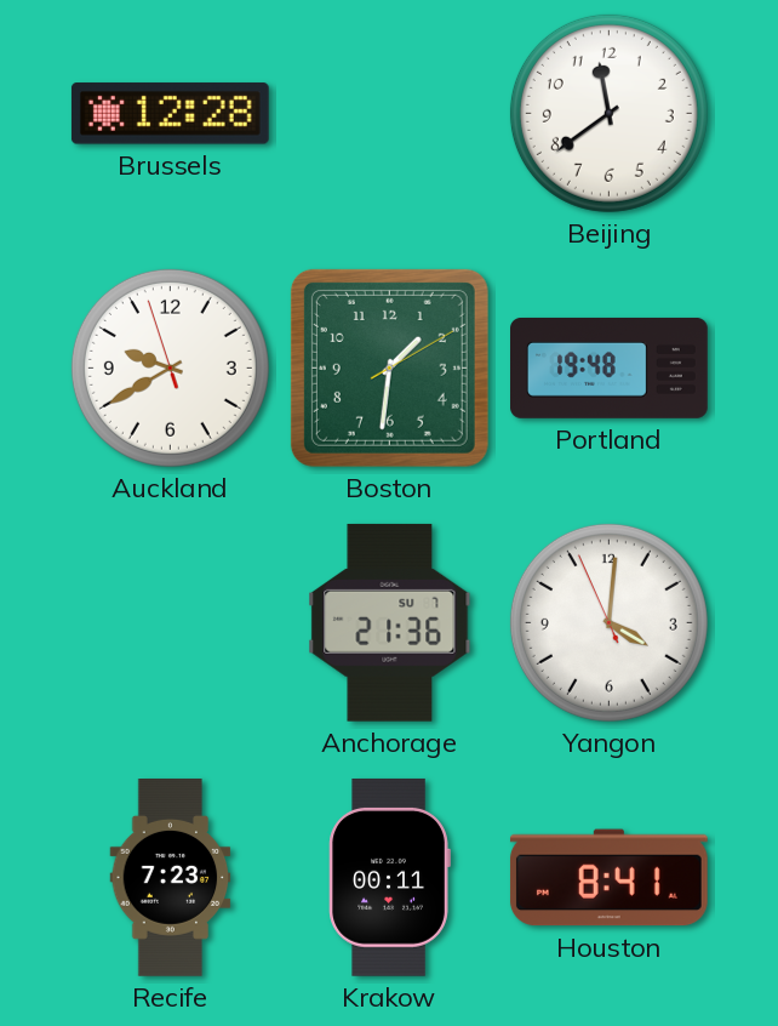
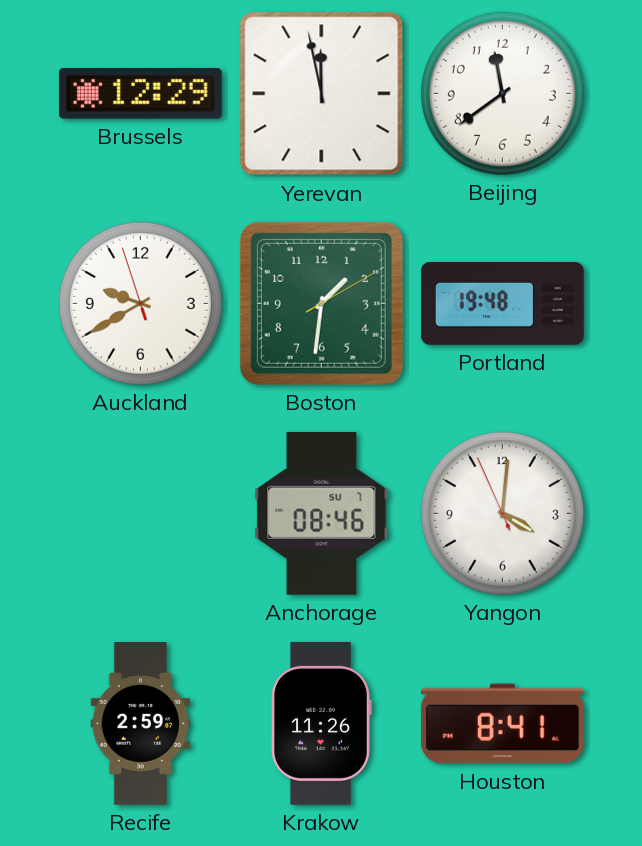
Brussels: 12:28 -> 12:29
Yerevan: none -> 11:58
Anchorage: 21:36 -> 08:46
Recife: 7:23 -> 2:59
Krakow: 00:11 -> 11:26
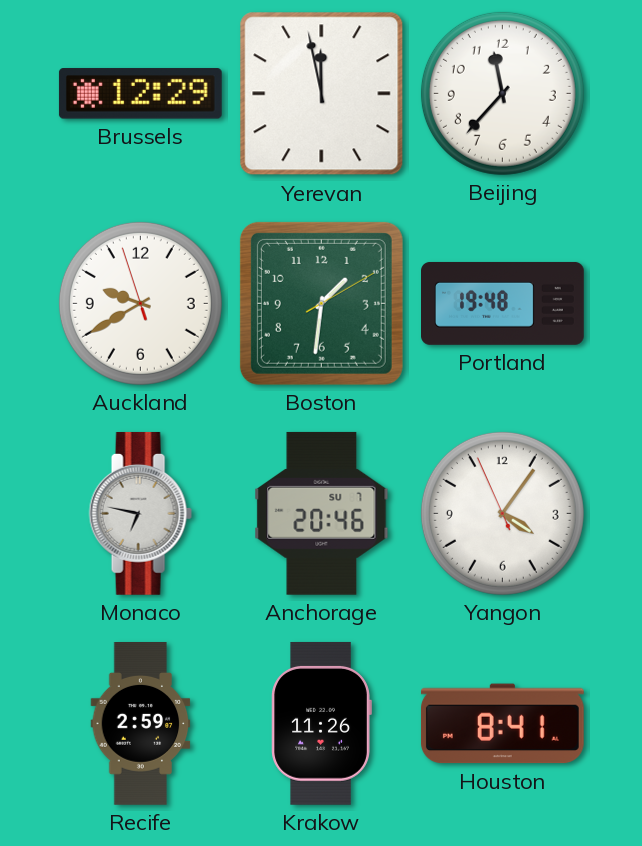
Beijing: 11:39 -> 11:37
Monaco: none -> 6:47
Anchorage: 08:46 -> 20:46
Yangon: 4:00 -> 4:05
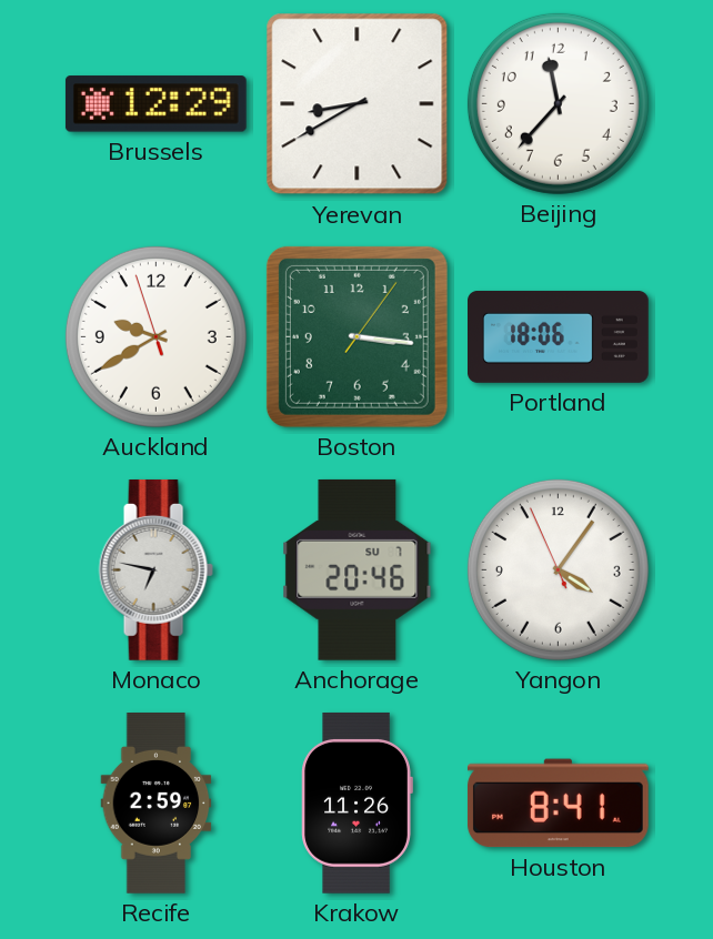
Yerevan: 11:58 -> 8:40
Boston: 1:31 -> 3:16
Portland: 19:48 -> 18:06
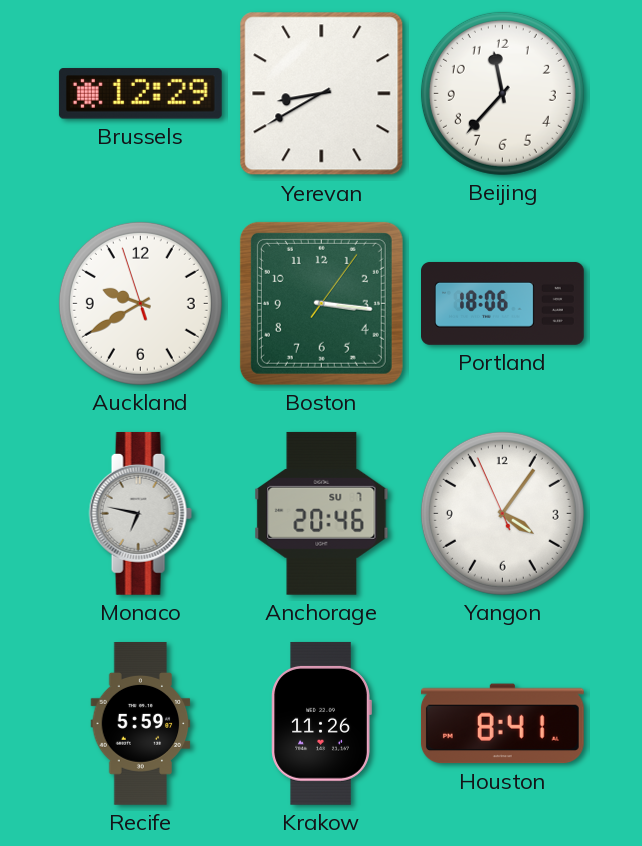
Recife: 2:59 -> 5:59
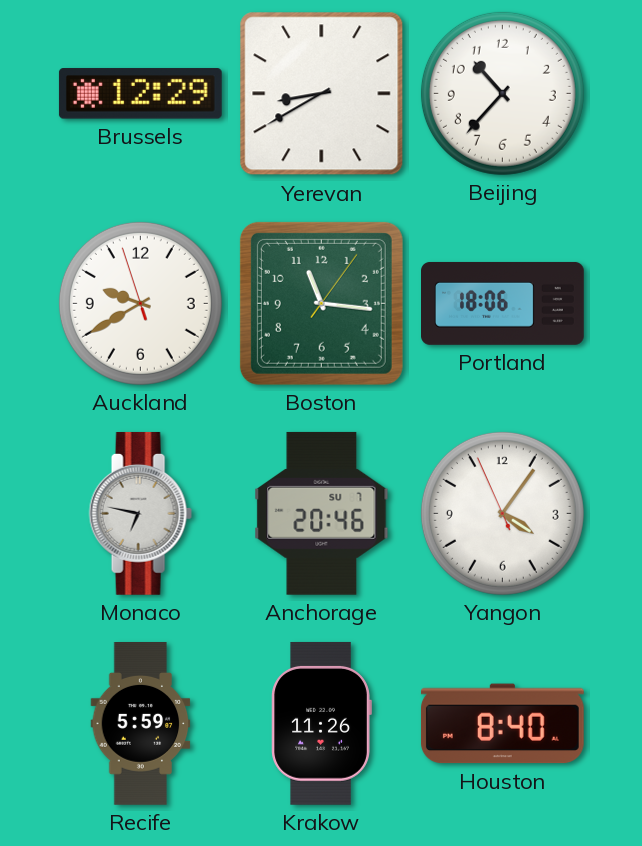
Beijing: 11:37 -> 10:37
Boston: 3:16 -> 11:16
Houston: 8:41 -> 8:40
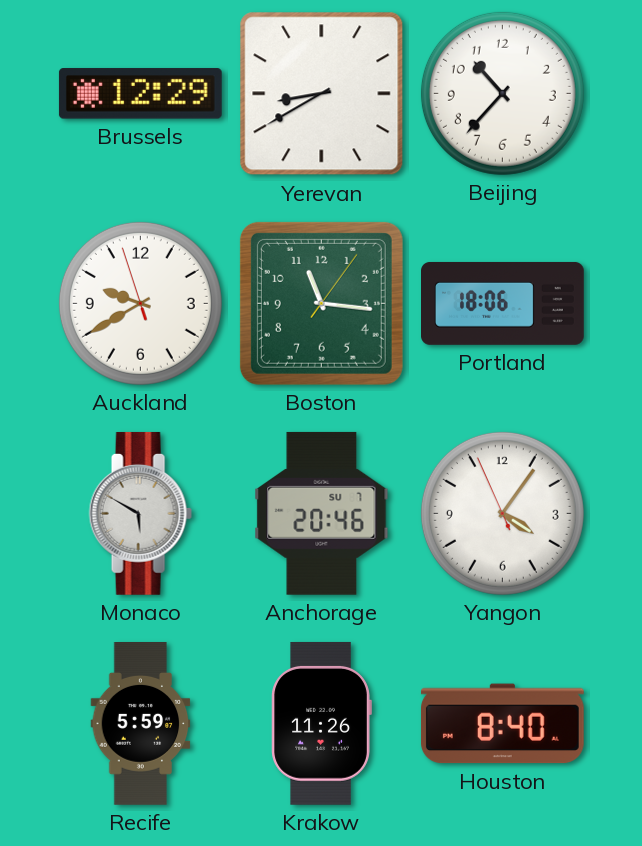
Monaco: 6:47 -> 5:50
